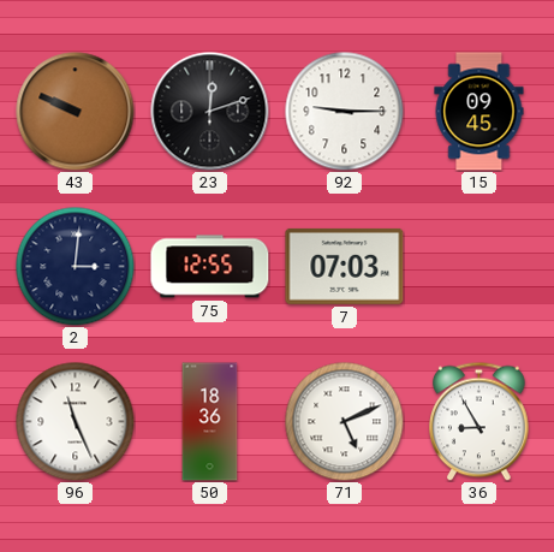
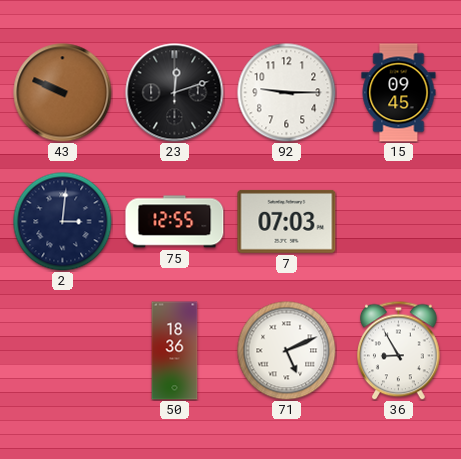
96: 11:26 -> none
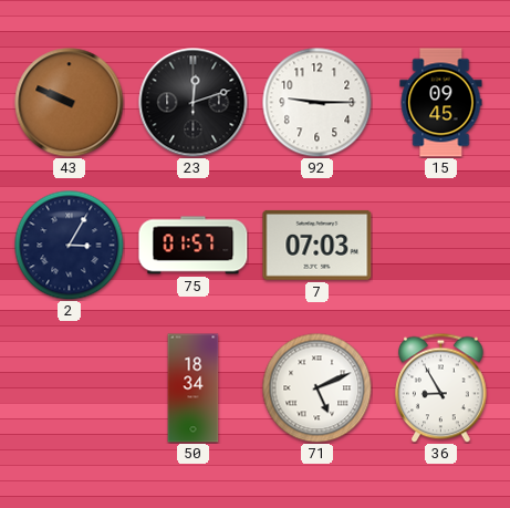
2: 3:01 -> 3:05
75: 12:55 -> 01:57
50: 18:36 -> 18:34
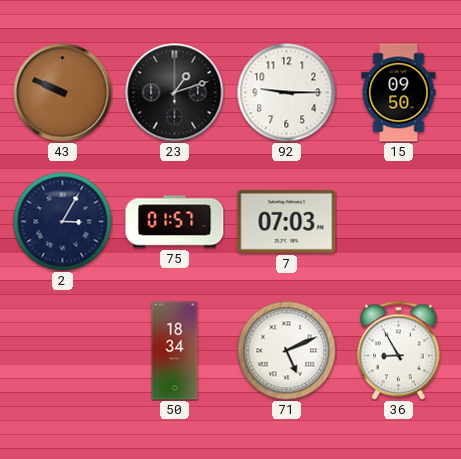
23: 12:12 -> 1:12
15: 09:45 -> 09:50
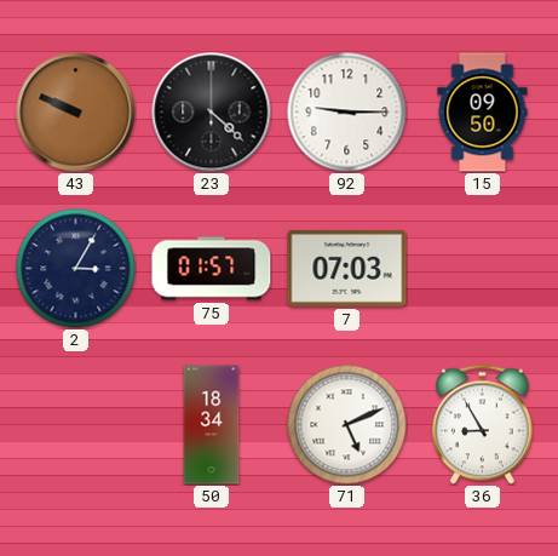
23: 1:12 -> 4:22
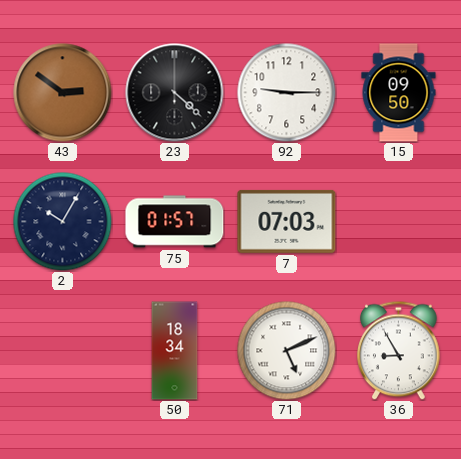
43: 9:49 -> 2:51
2: 3:05 -> 10:05
